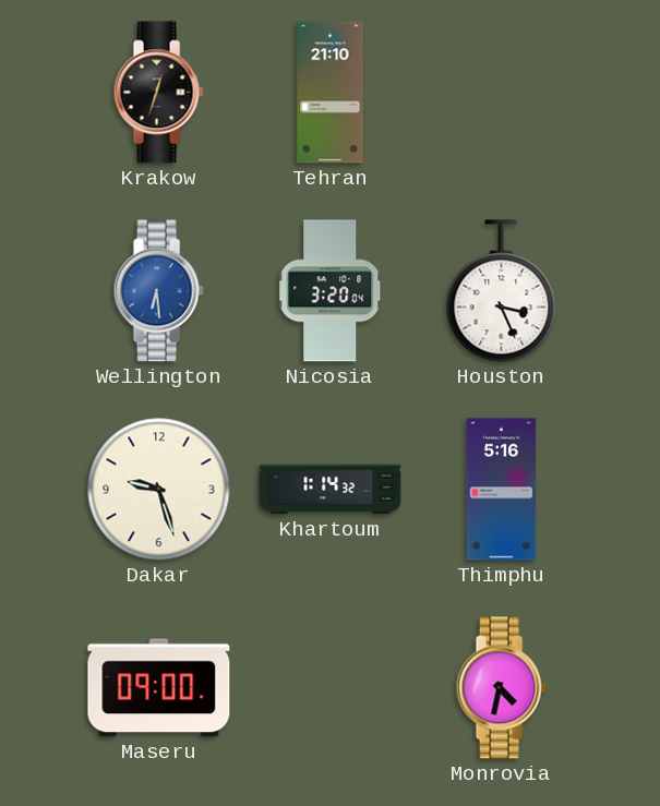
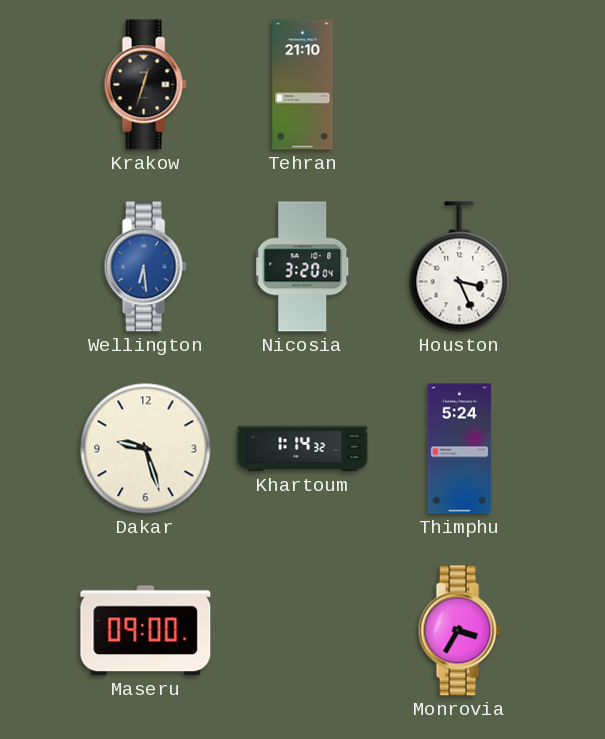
Thimphu: 5:16 -> 5:24
Monrovia: 4:32 -> 3:35
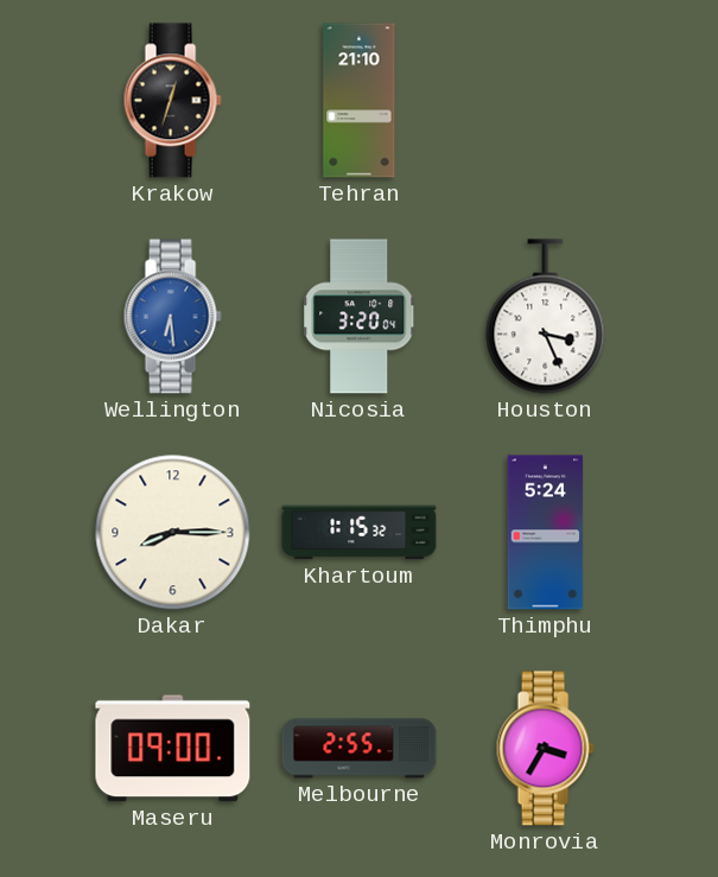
Dakar: 9:27 -> 8:15
Khartoum: 1:14 -> 1:15
Melbourne: none -> 2:55
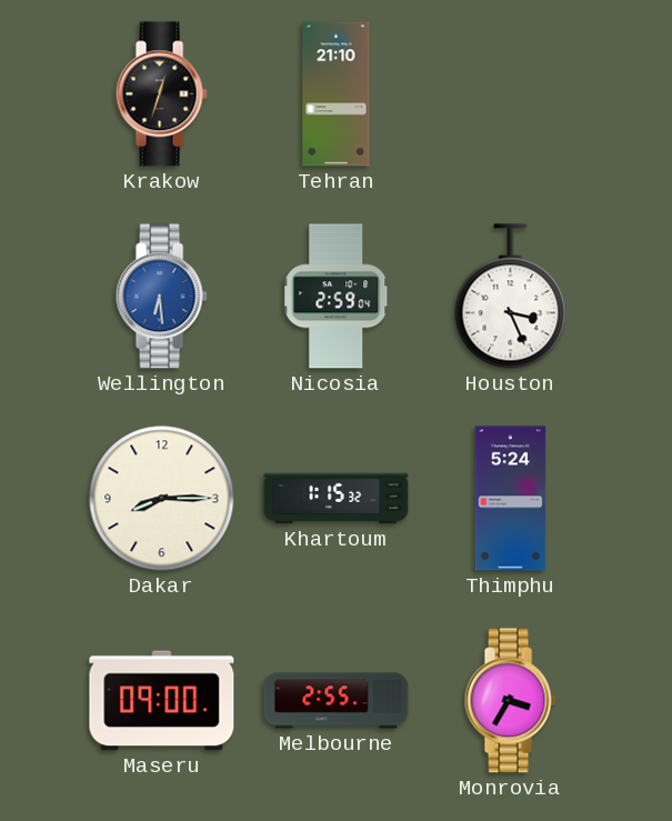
Nicosia: 3:20 -> 2:59
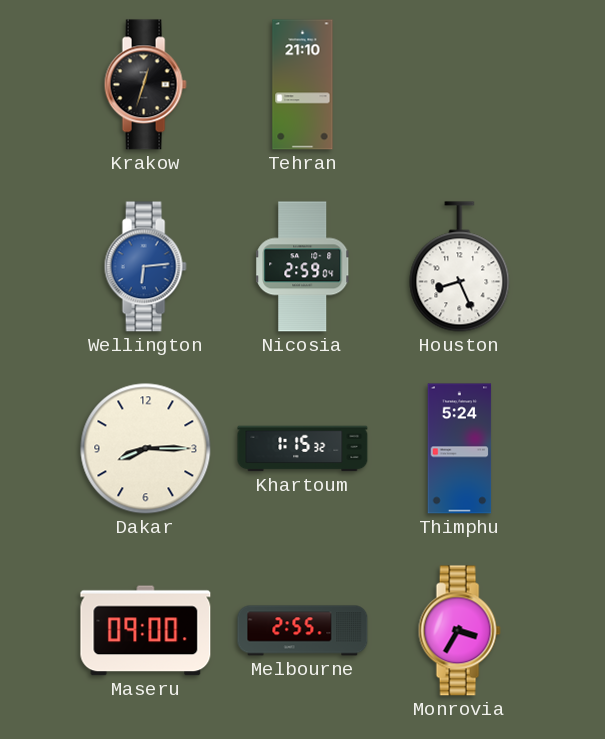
Wellington: 6:29 -> 6:14
Houston: 3:26 -> 8:26
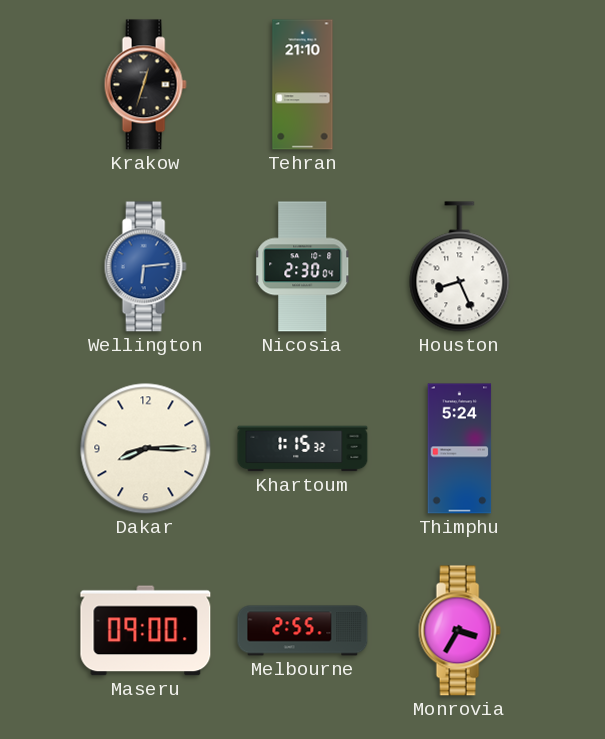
Nicosia: 2:59 -> 2:30
